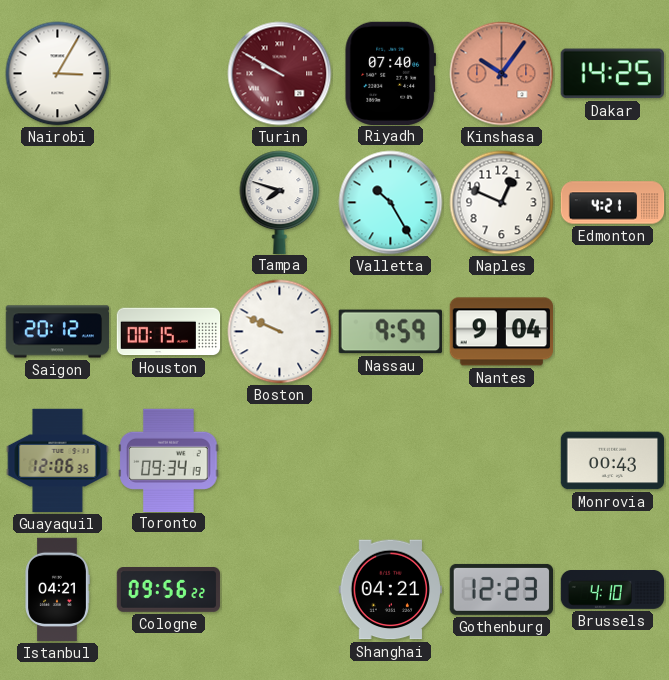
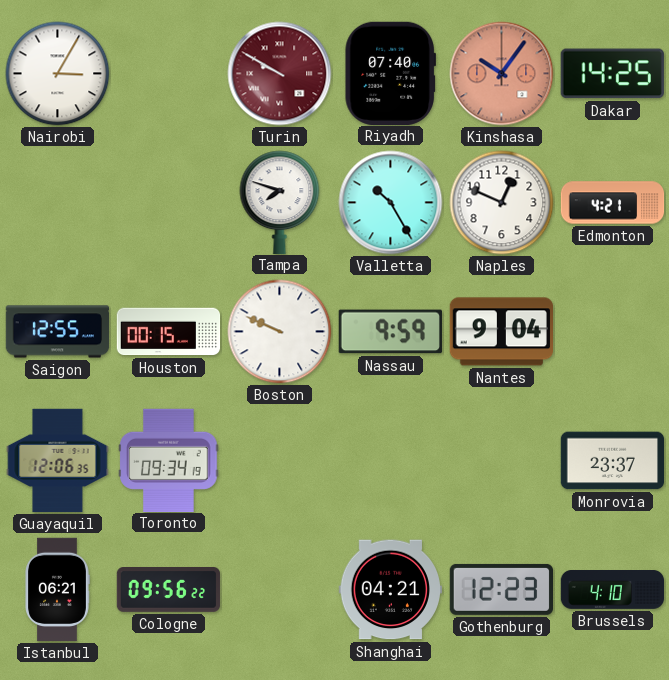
Saigon: 20:12 -> 12:55
Monrovia: 00:43 -> 23:37
Istanbul: 04:21 -> 06:21
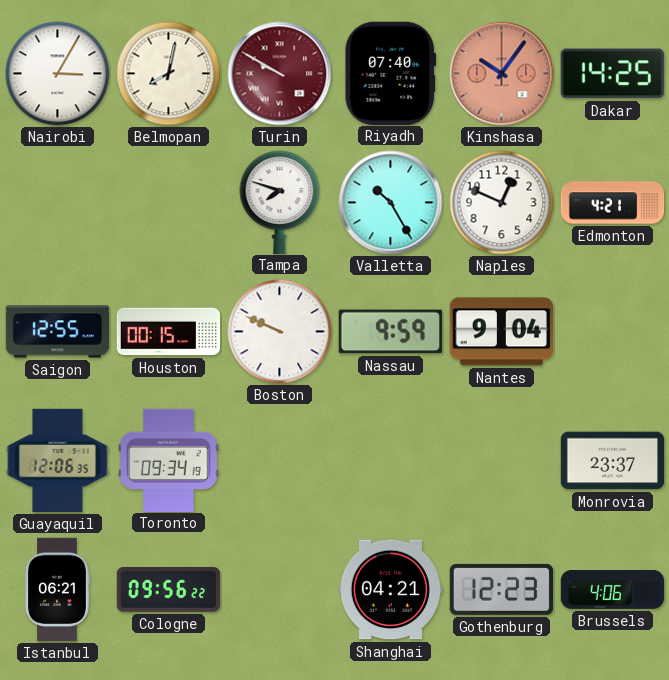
Belmopan: none -> 8:02
Brussels: 4:10 -> 4:06
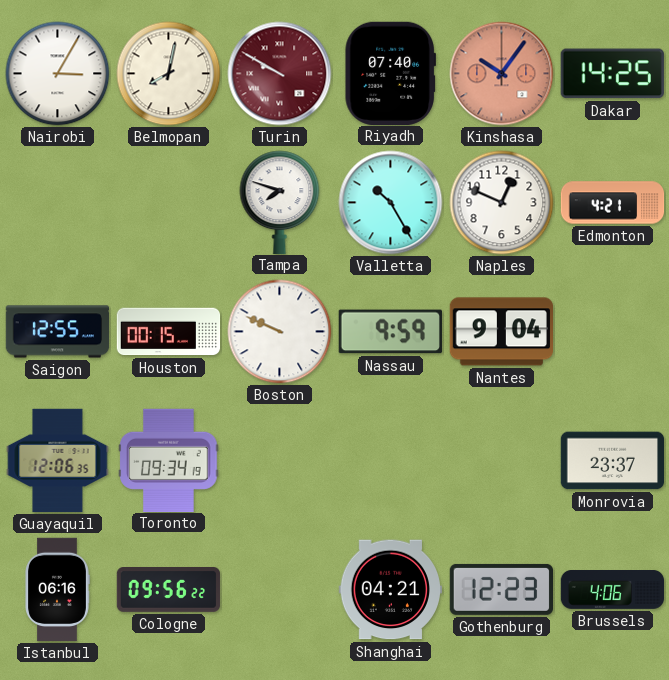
Istanbul: 06:21 -> 06:16
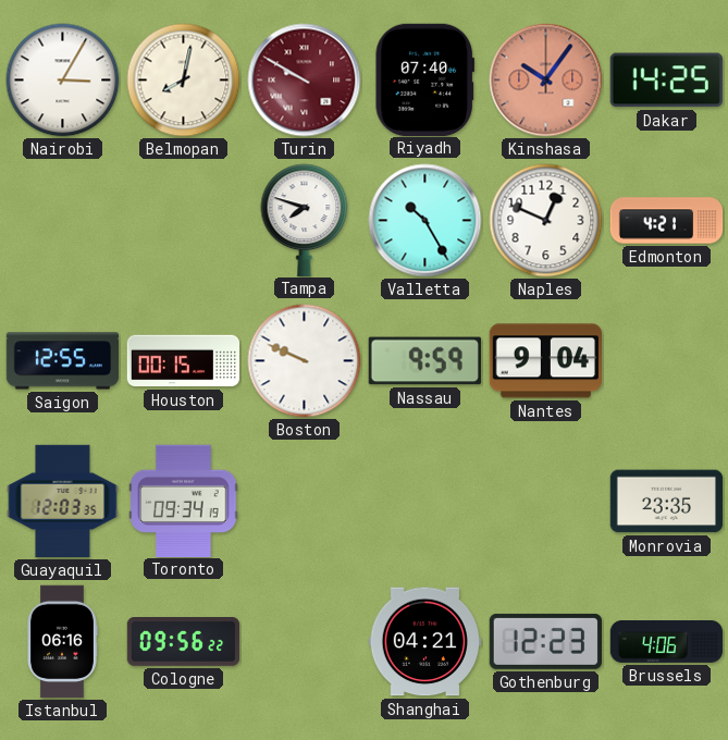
Guayaquil: 12:06 -> 12:03
Monrovia: 23:37 -> 23:35
